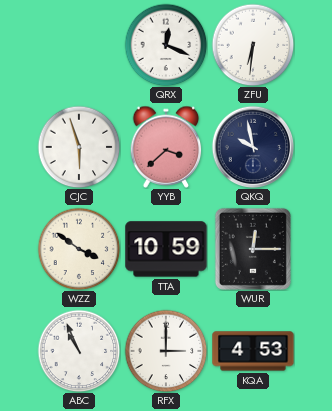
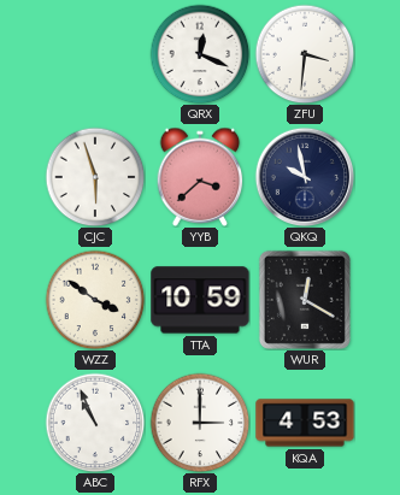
ZFU: 6:31 -> 3:31
WUR: 12:15 -> 12:20
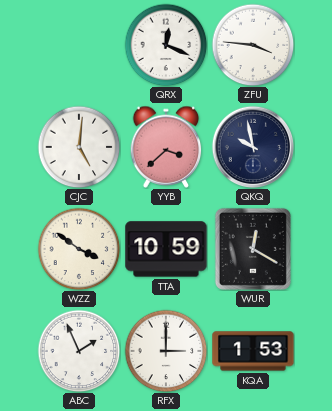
ZFU: 3:31 -> 3:46
CJC: 5:57 -> 5:01
ABC: 10:56 -> 1:56
KQA: 4:53 -> 1:53
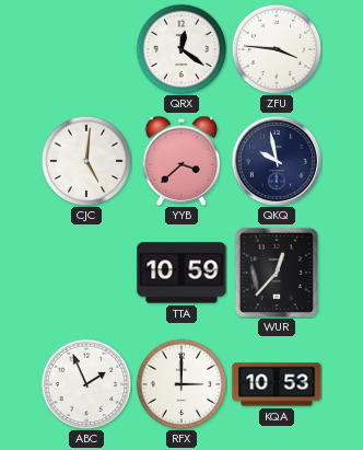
QRX: 12:19 -> 12:21
WZZ: 3:51 -> none
WUR: 12:20 -> 12:37
KQA: 1:53 -> 10:53
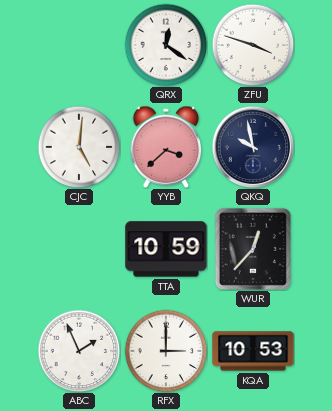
ZFU: 3:46 -> 3:48
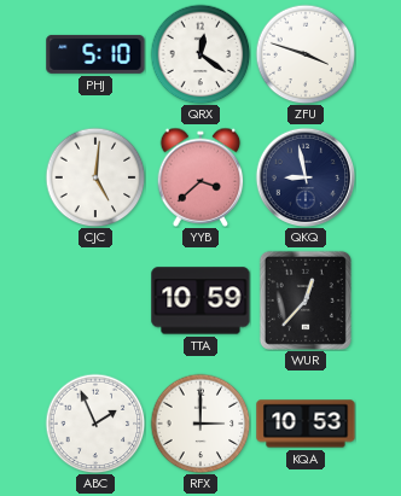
PHJ: none -> 5:10
QKQ: 9:58 -> 8:58
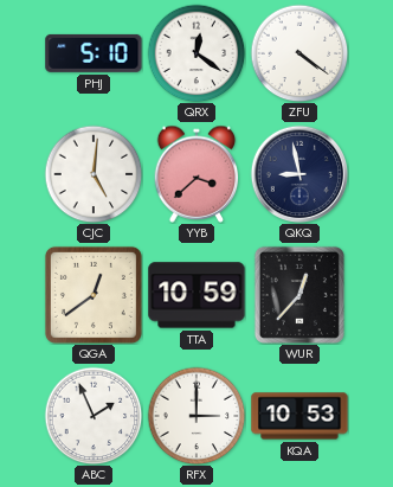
ZFU: 3:48 -> 4:21
QGA: none -> 12:39
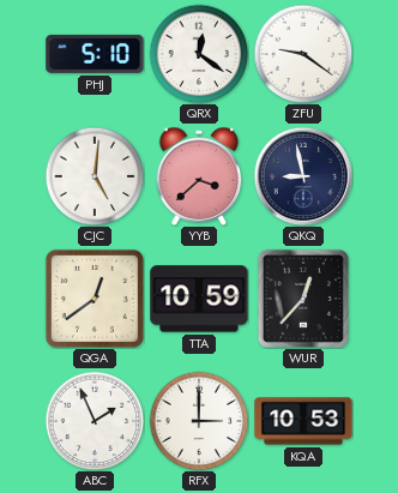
ZFU: 4:21 -> 9:21
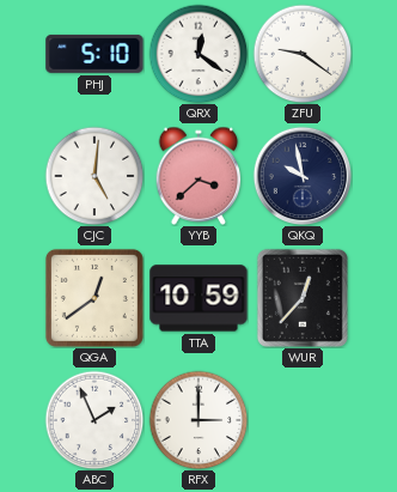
QKQ: 8:58 -> 9:58
KQA: 10:53 -> none
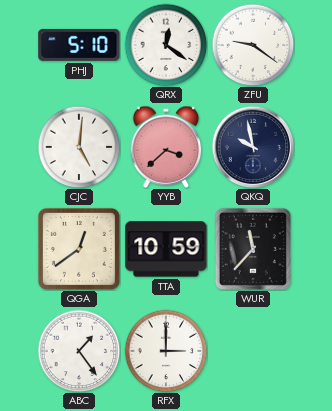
WUR: 12:37 -> 11:37
ABC: 1:56 -> 1:24
